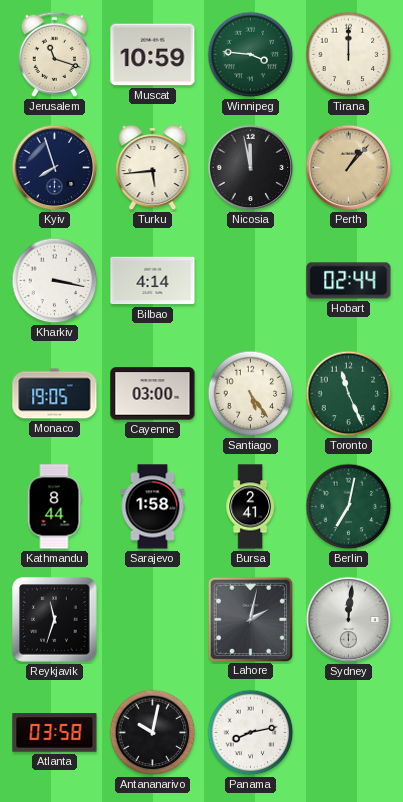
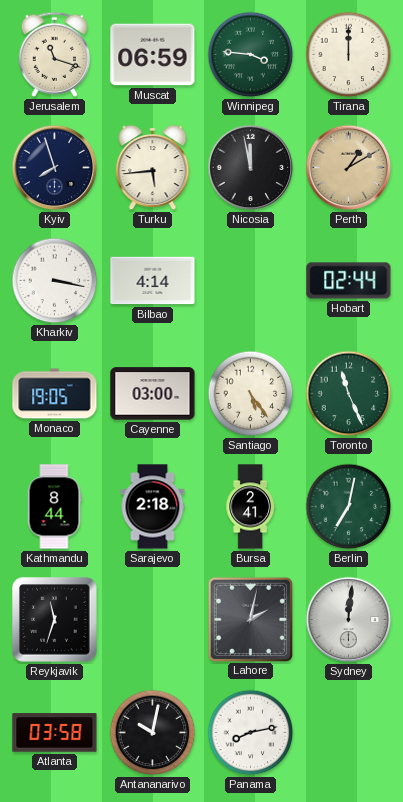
Muscat: 10:59 -> 06:59
Perth: 1:07 -> 1:10
Sarajevo: 1:58 -> 2:18
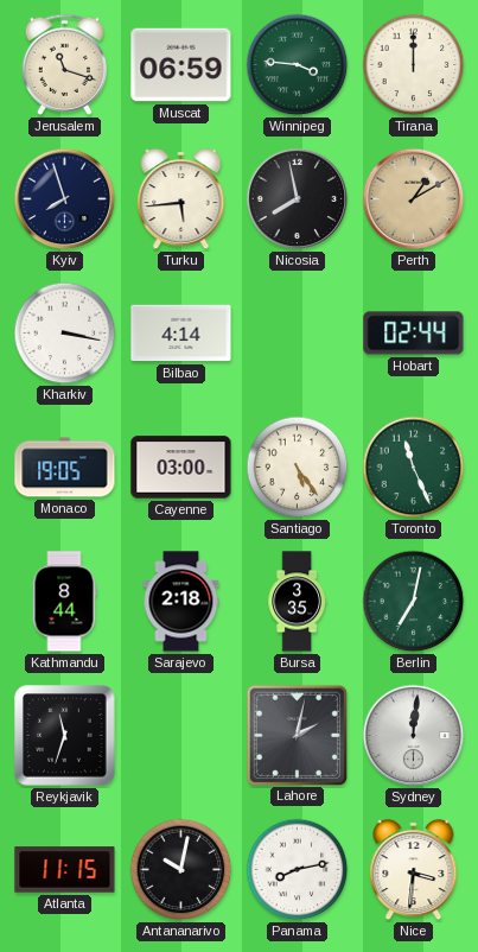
Nicosia: 11:58 -> 7:58
Bursa: 2:41 -> 3:35
Atlanta: 03:58 -> 11:15
Nice: none -> 3:31
